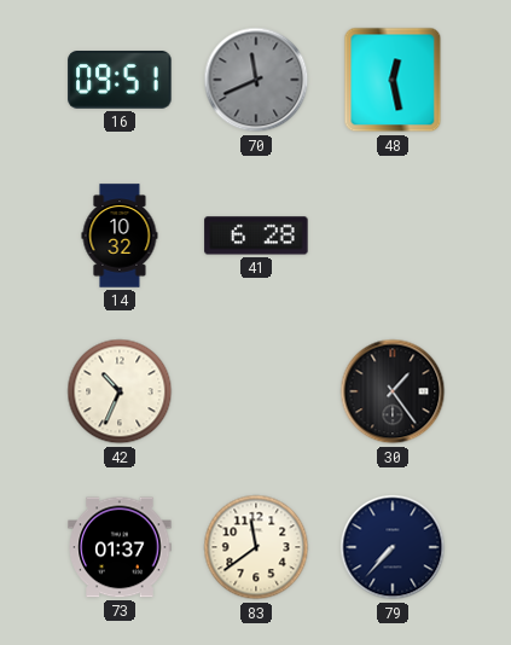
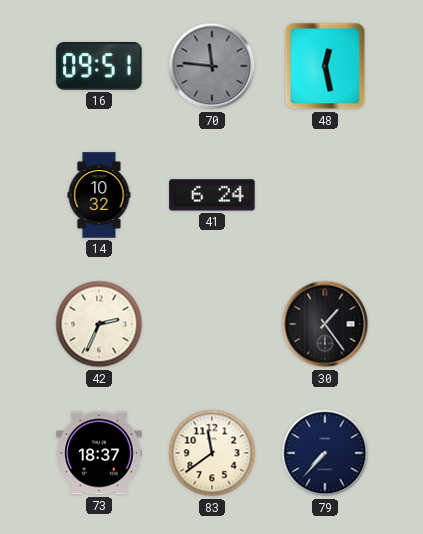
70: 11:41 -> 11:46
41: 6:28 -> 6:24
42: 10:34 -> 2:34
73: 01:37 -> 18:37
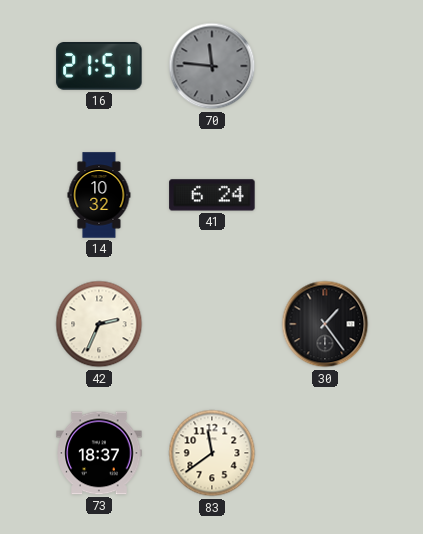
16: 09:51 -> 21:51
48: 12:28 -> none
79: 7:37 -> none
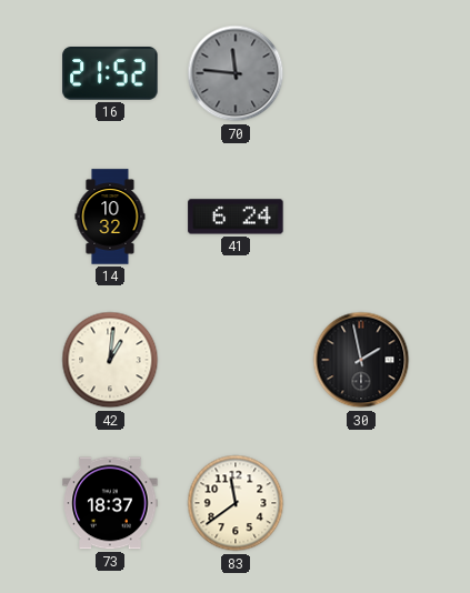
16: 21:51 -> 21:52
42: 2:34 -> 1:01
30: 1:24 -> 1:58
